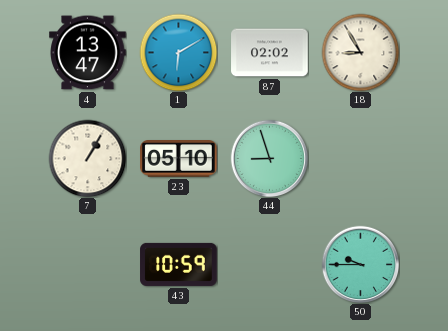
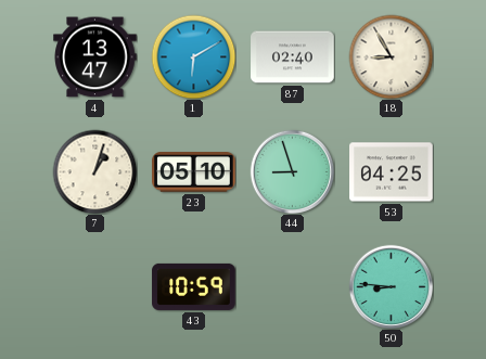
87: 02:02 -> 02:40
7: 1:05 -> 1:03
53: none -> 04:25
50: 9:45 -> 8:46
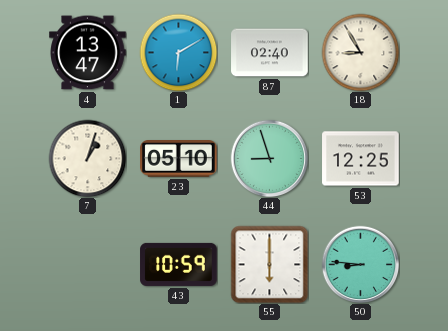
53: 04:25 -> 12:25
55: none -> 6:00
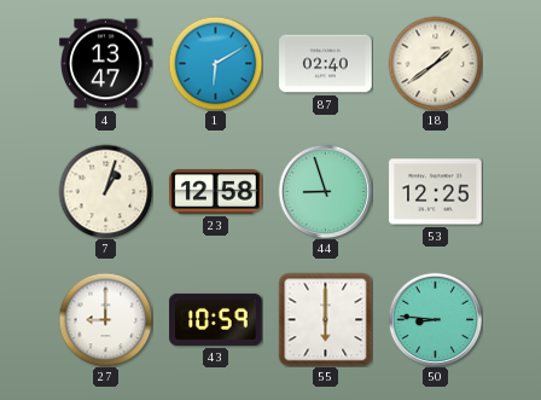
18: 8:55 -> 1:39
23: 05:10 -> 12:58
27: none -> 9:00
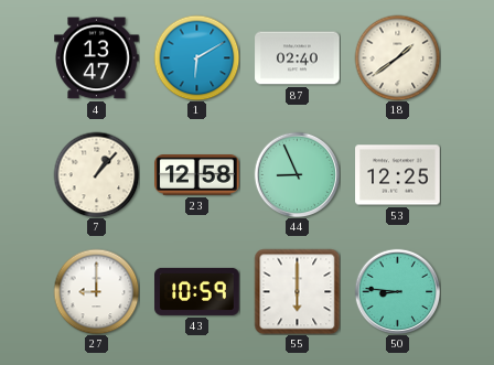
7: 1:03 -> 1:07
44: 8:57 -> 8:56
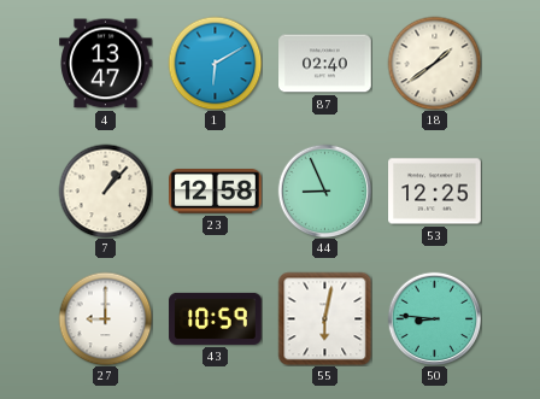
55: 6:00 -> 6:02
